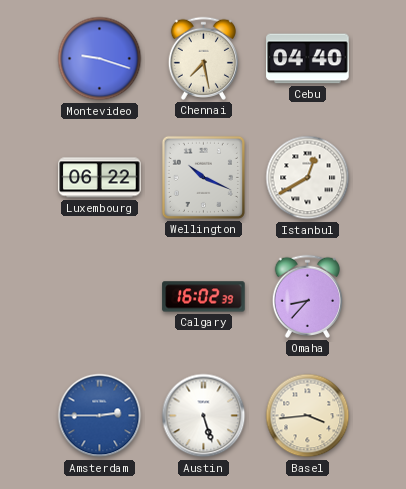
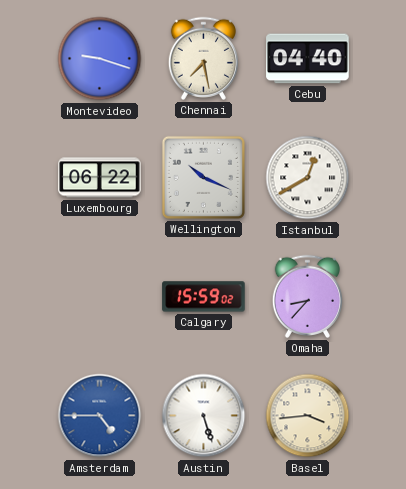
Calgary: 16:02 -> 15:59
Amsterdam: 2:45 -> 4:45
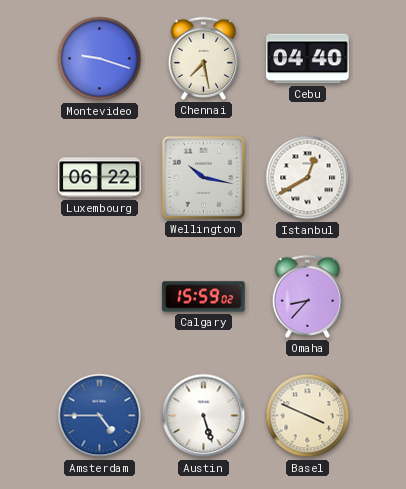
Wellington: 10:19 -> 10:17
Basel: 3:44 -> 3:49
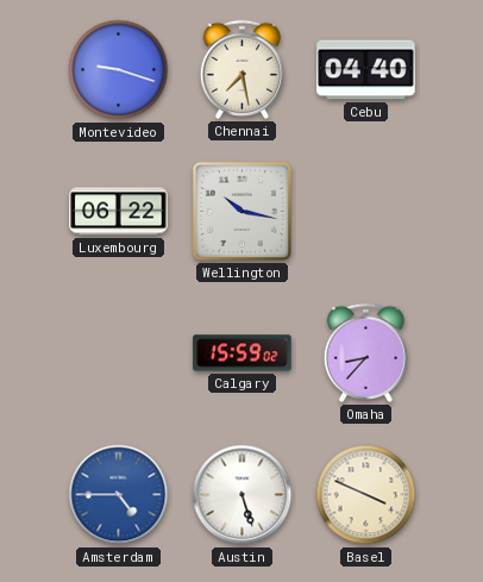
Istanbul: 12:40 -> none
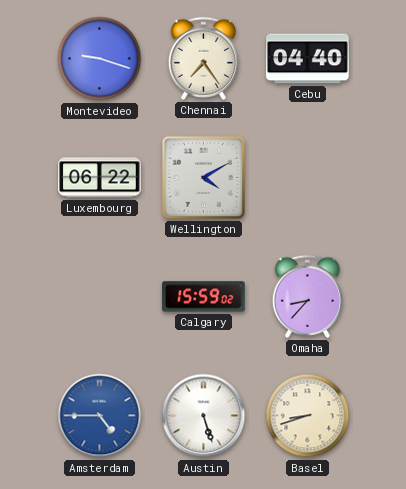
Chennai: 7:28 -> 7:24
Wellington: 10:17 -> 4:10
Basel: 3:49 -> 8:42
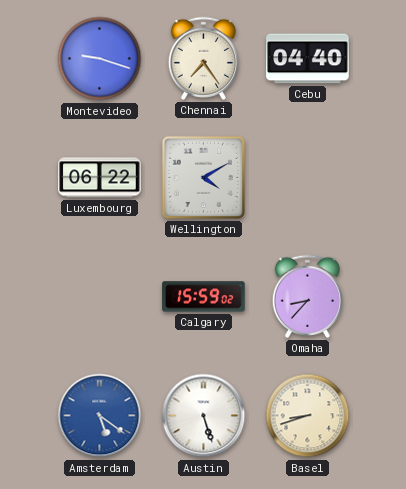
Amsterdam: 4:45 -> 5:21
